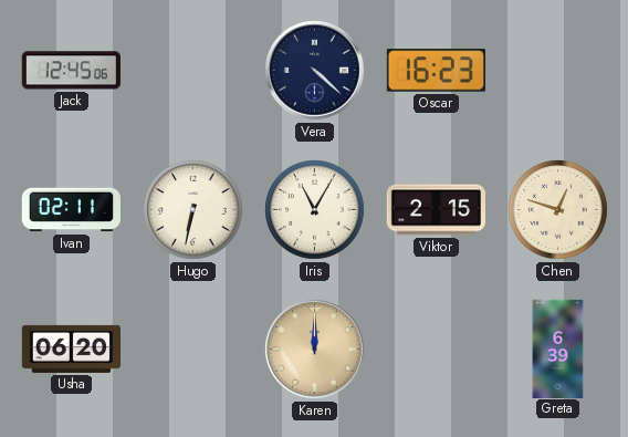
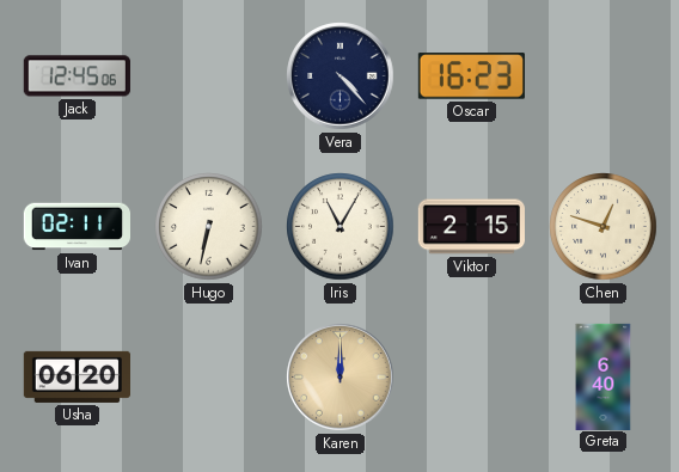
Vera: 4:22 -> 4:23
Greta: 6:39 -> 6:40
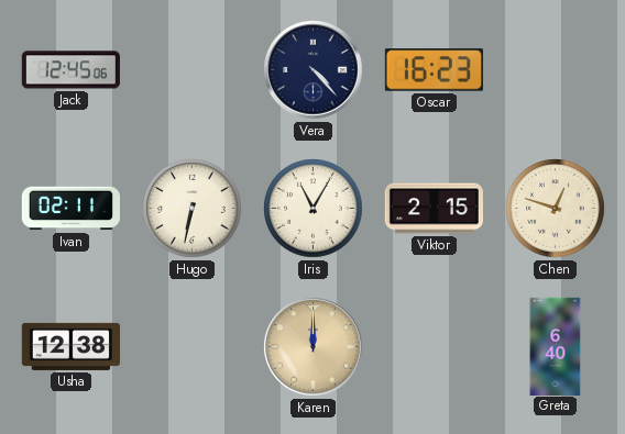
Usha: 06:20 -> 12:38
